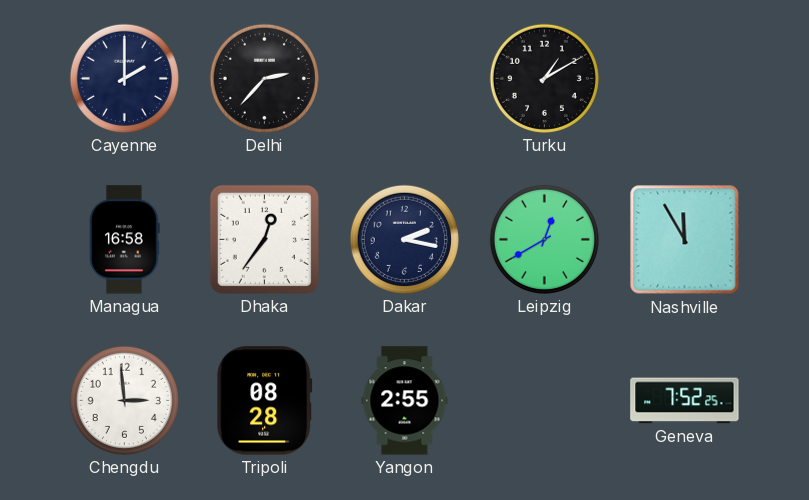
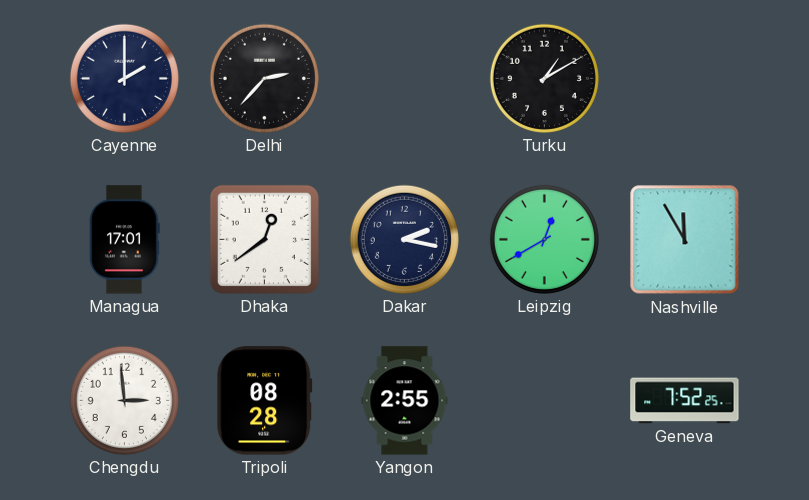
Managua: 16:58 -> 17:01
Dhaka: 12:36 -> 12:39
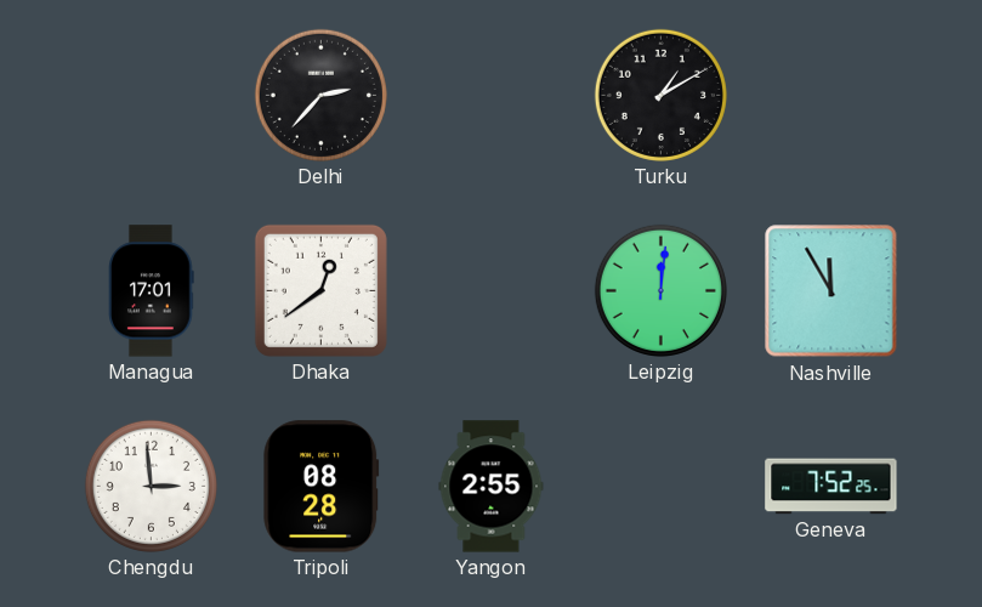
Cayenne: 2:00 -> none
Dakar: 2:17 -> none
Leipzig: 12:40 -> 12:01
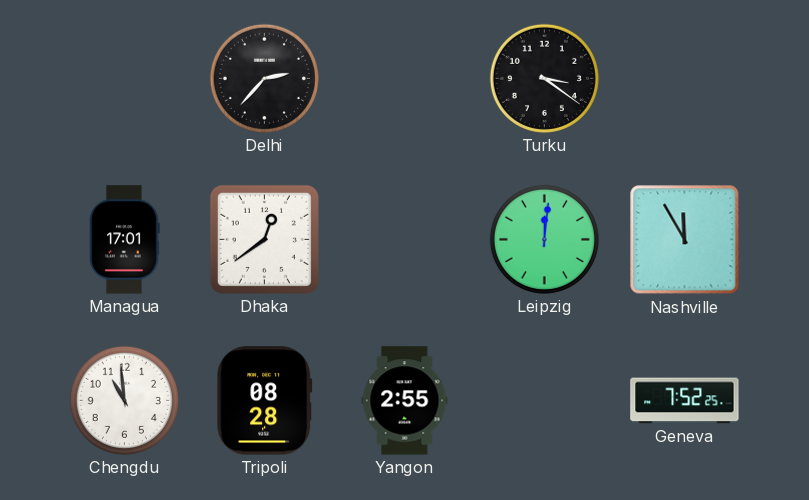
Turku: 1:10 -> 3:21
Chengdu: 2:59 -> 10:59
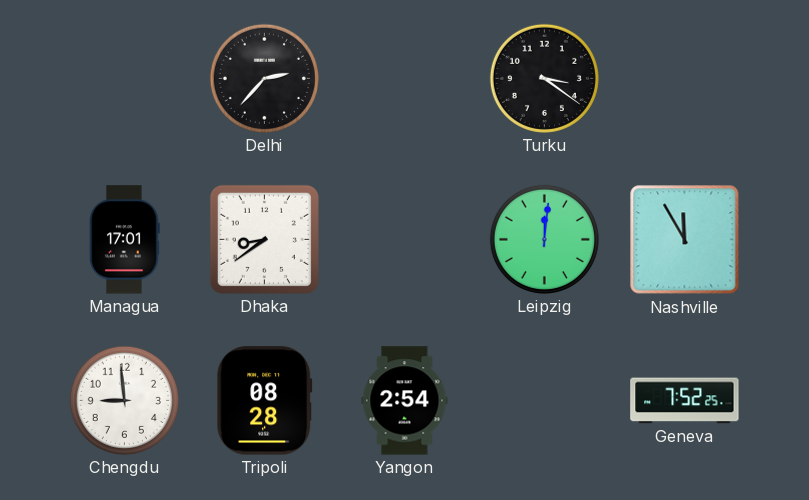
Dhaka: 12:39 -> 8:39
Chengdu: 10:59 -> 8:59
Yangon: 2:55 -> 2:54
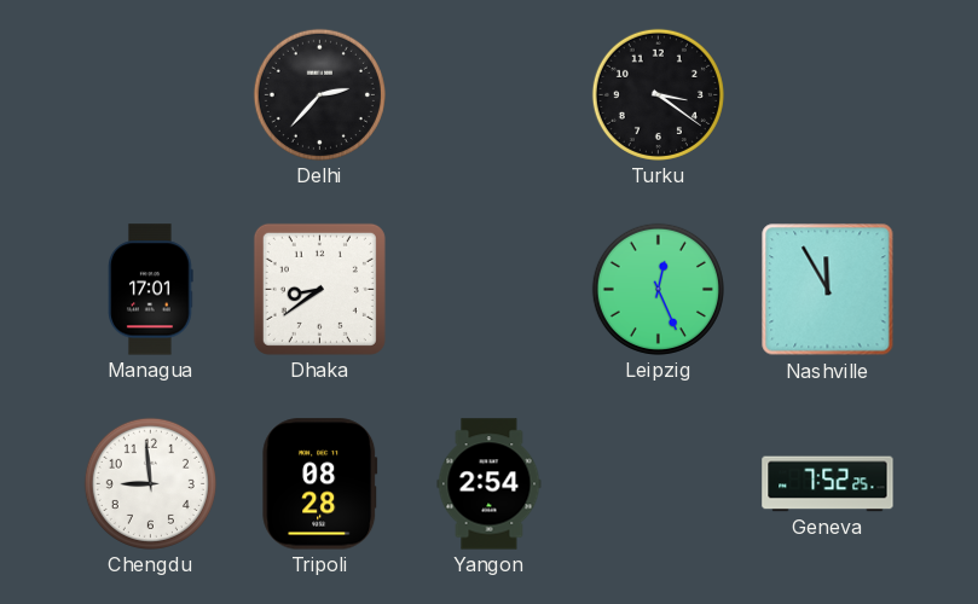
Leipzig: 12:01 -> 12:26
